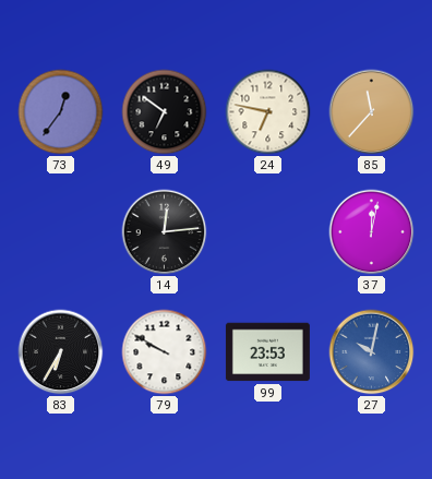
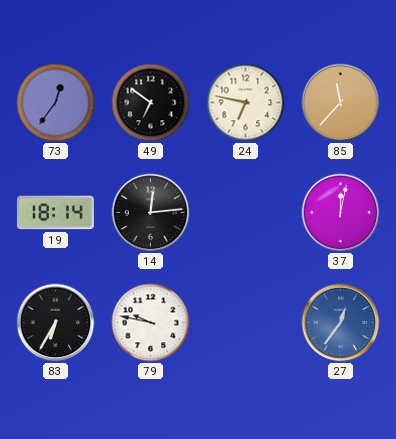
19: none -> 18:14
79: 9:50 -> 9:47
99: 23:53 -> none
27: 10:02 -> 12:36
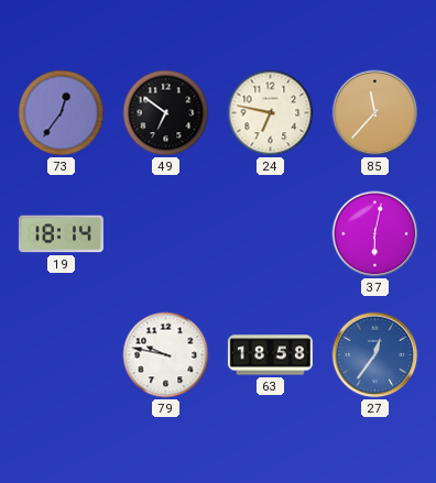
14: 12:14 -> none
37: 12:02 -> 6:02
83: 6:35 -> none
63: none -> 18:58
